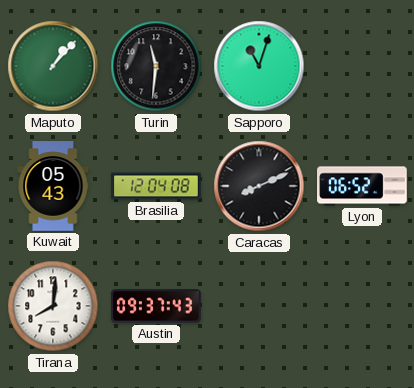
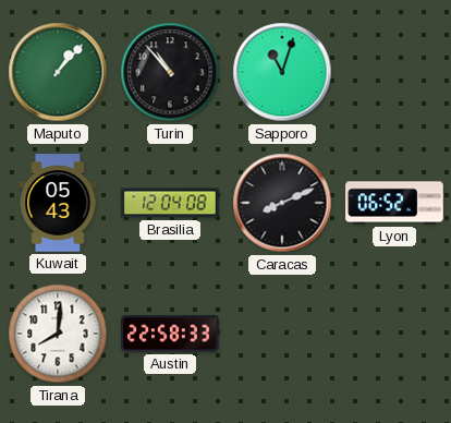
Turin: 11:31 -> 10:53
Austin: 09:37 -> 22:58
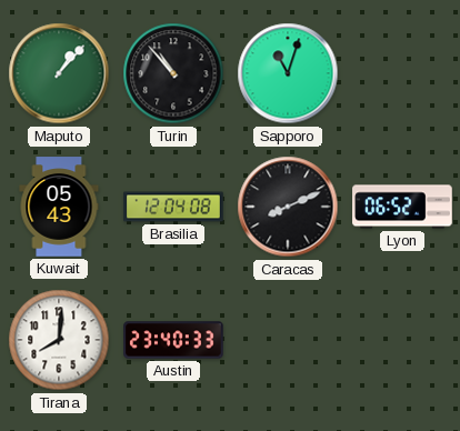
Austin: 22:58 -> 23:40
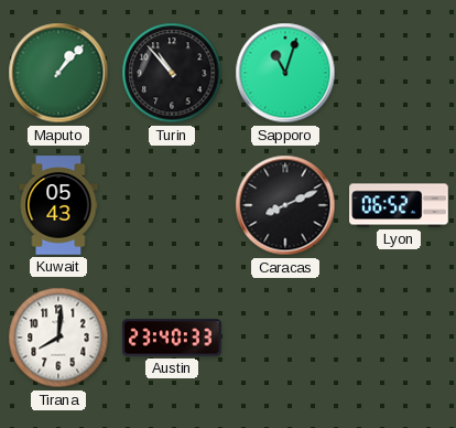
Brasilia: 12:04 -> none
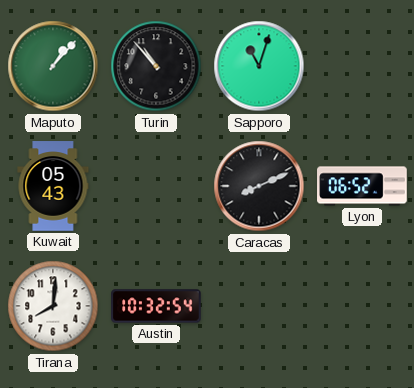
Austin: 23:40 -> 10:32
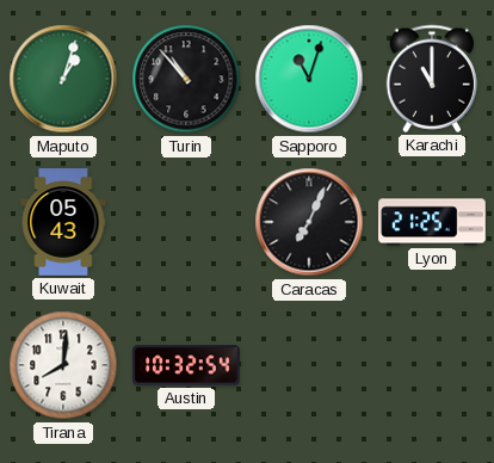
Maputo: 1:07 -> 1:03
Karachi: none -> 11:00
Caracas: 8:11 -> 7:04
Lyon: 06:52 -> 21:25
